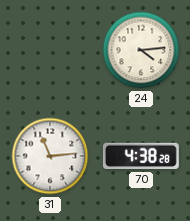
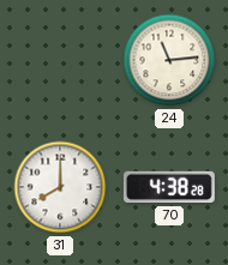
24: 4:14 -> 11:14
31: 11:14 -> 8:00
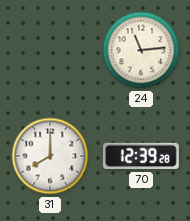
70: 4:38 -> 12:39
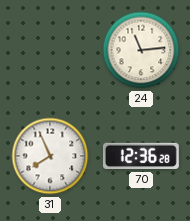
31: 8:00 -> 7:56
70: 12:39 -> 12:36
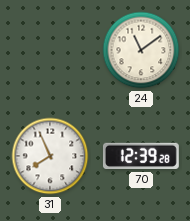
24: 11:14 -> 11:09
70: 12:36 -> 12:39
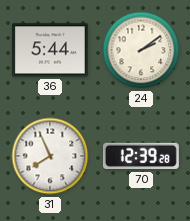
36: none -> 5:44
24: 11:09 -> 2:09
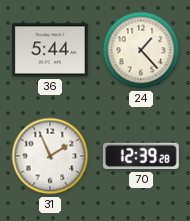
24: 2:09 -> 1:23
31: 7:56 -> 1:56
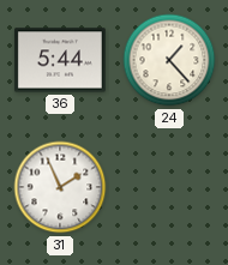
70: 12:39 -> none
